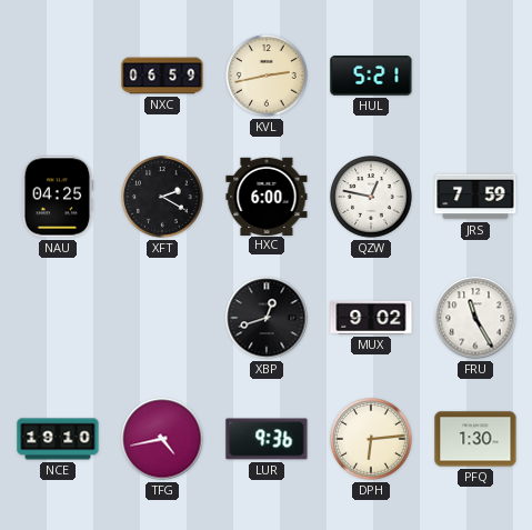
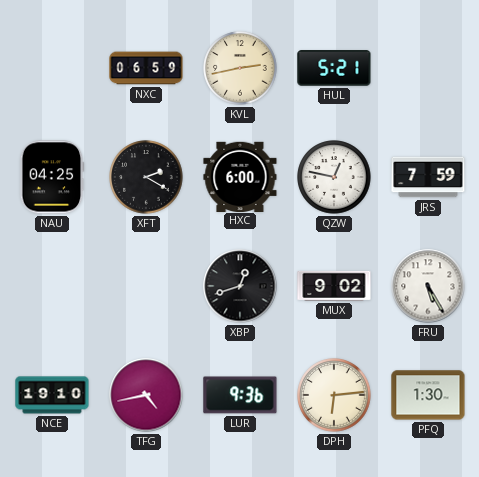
FRU: 11:25 -> 5:25
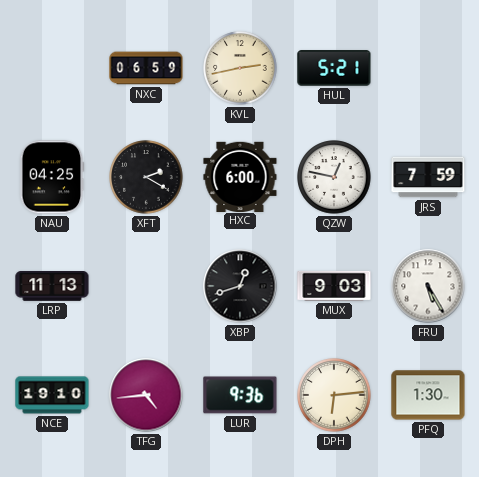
LRP: none -> 11:13
MUX: 9:02 -> 9:03
TFG: 4:43 -> 4:44
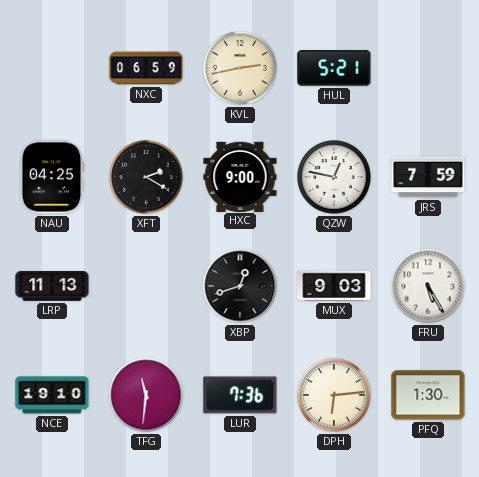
HXC: 6:00 -> 9:00
TFG: 4:44 -> 11:31
LUR: 9:36 -> 7:36
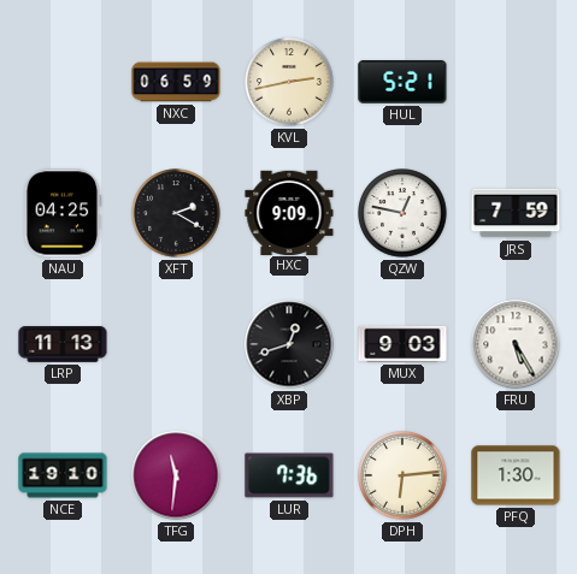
HXC: 9:00 -> 9:09
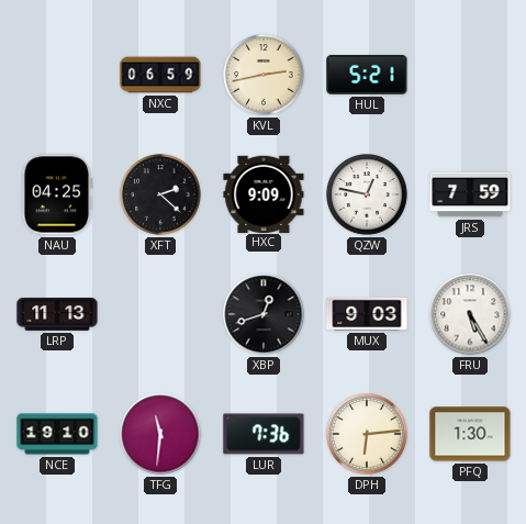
XFT: 2:20 -> 2:22
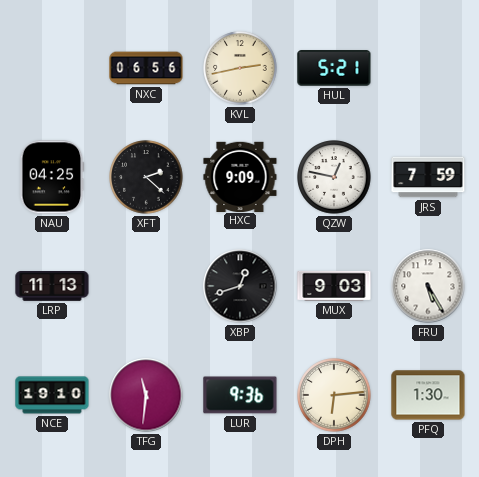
NXC: 06:59 -> 06:56
LUR: 7:36 -> 9:36
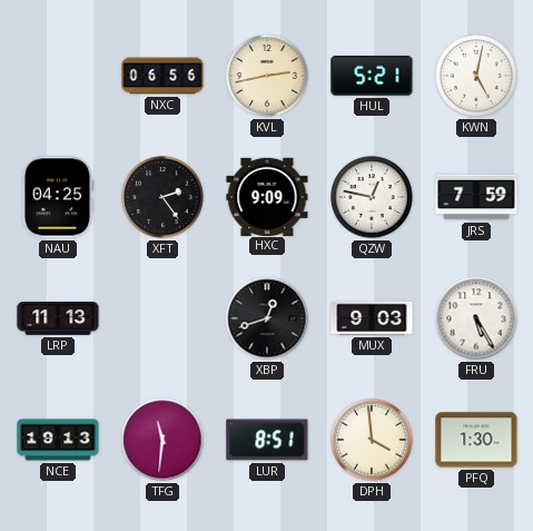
KWN: none -> 5:02
XFT: 2:22 -> 2:24
NCE: 19:10 -> 19:13
LUR: 9:36 -> 8:51
DPH: 6:14 -> 3:59
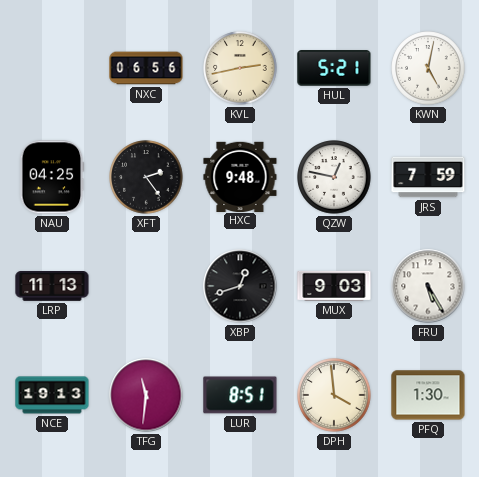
HXC: 9:09 -> 9:48
